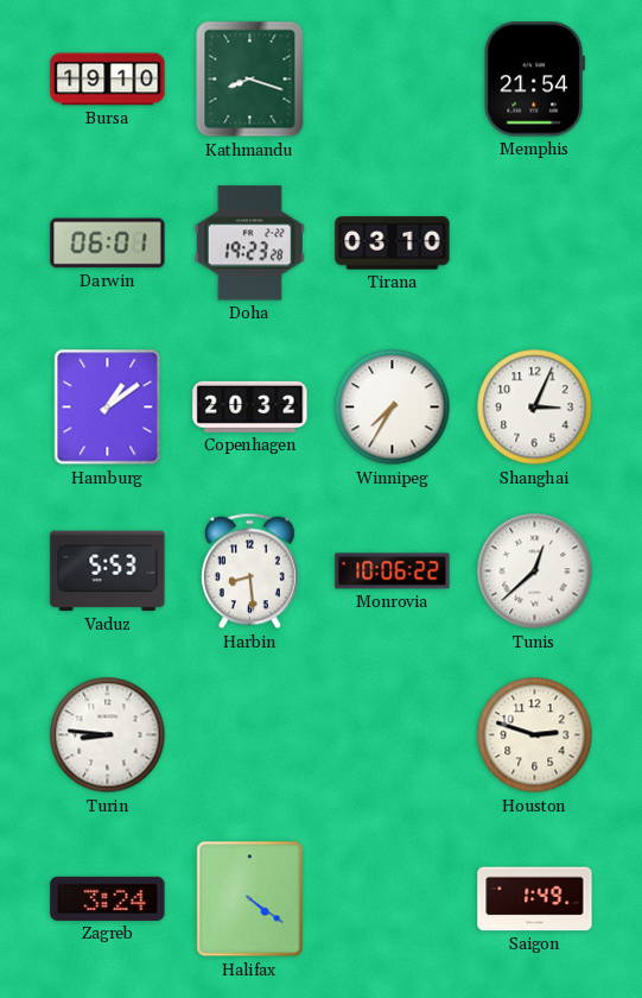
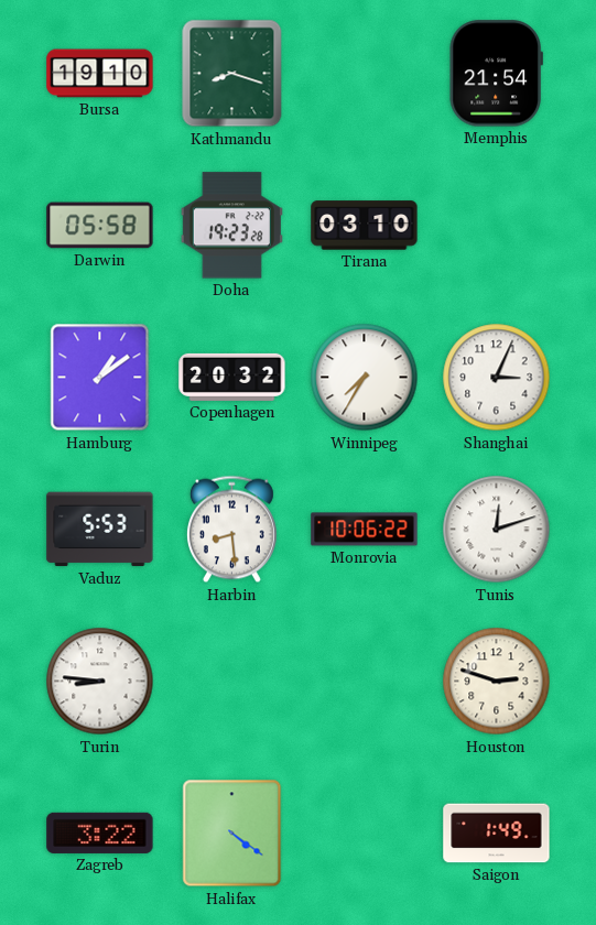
Darwin: 06:01 -> 05:58
Tunis: 12:38 -> 12:12
Zagreb: 3:24 -> 3:22
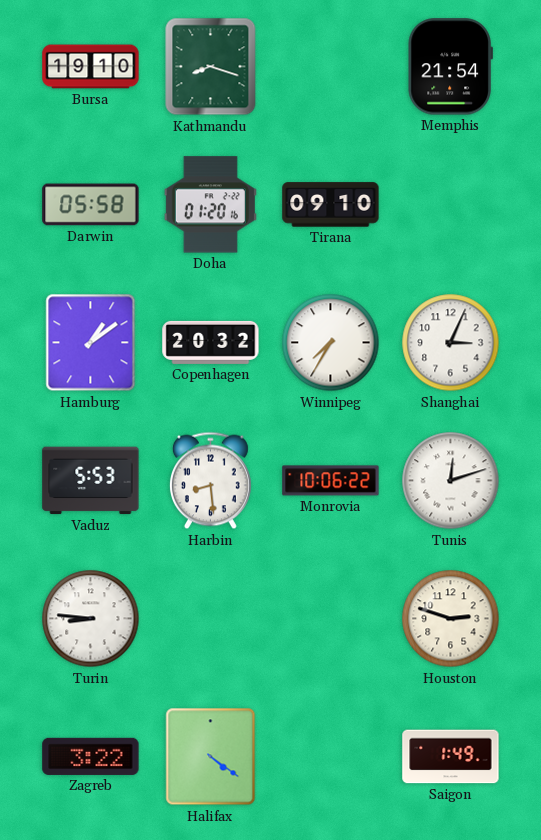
Doha: 19:23 -> 01:20
Tirana: 03:10 -> 09:10
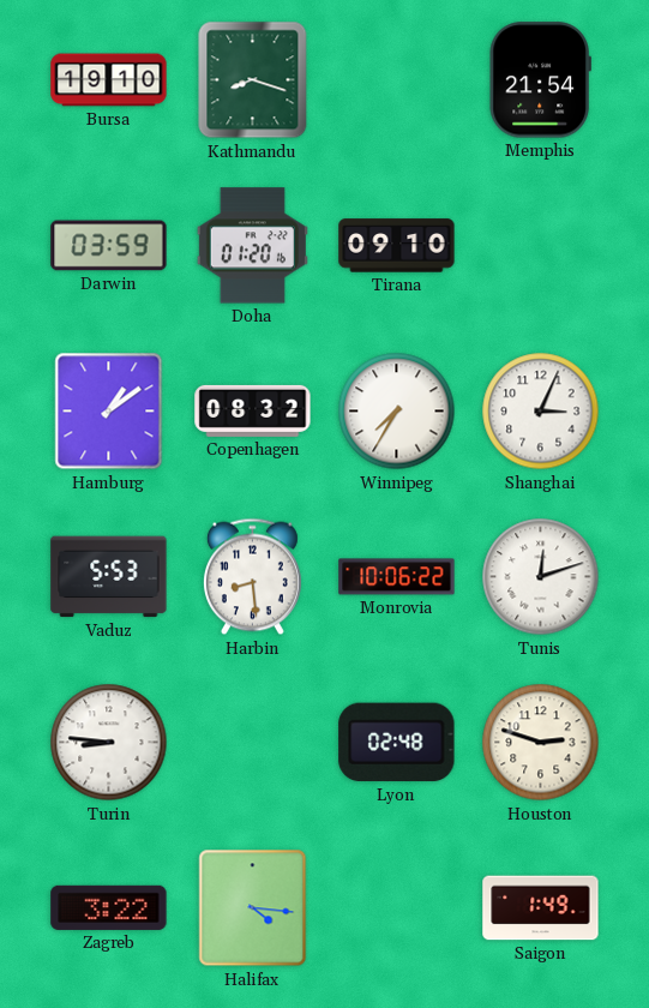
Darwin: 05:58 -> 03:59
Copenhagen: 20:32 -> 08:32
Lyon: none -> 02:48
Halifax: 4:21 -> 4:16
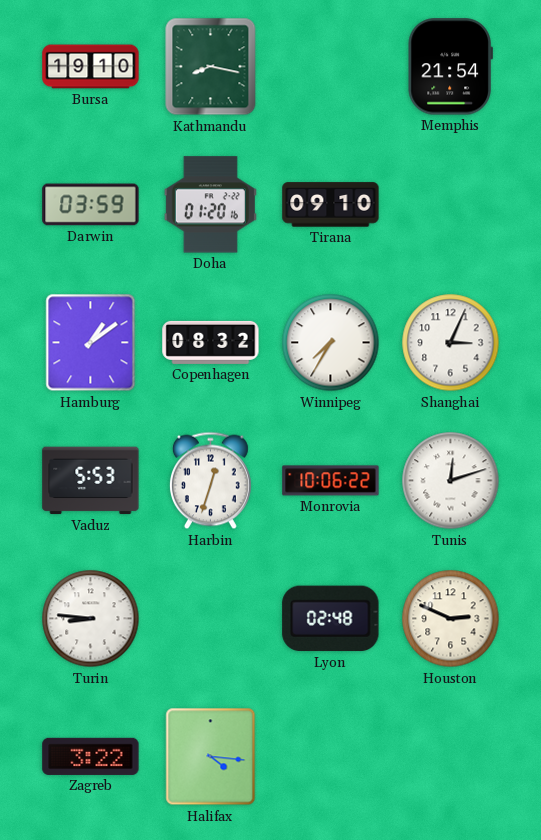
Kathmandu: 8:18 -> 8:17
Harbin: 8:29 -> 12:33
Houston: 2:48 -> 2:49
Saigon: 1:49 -> none
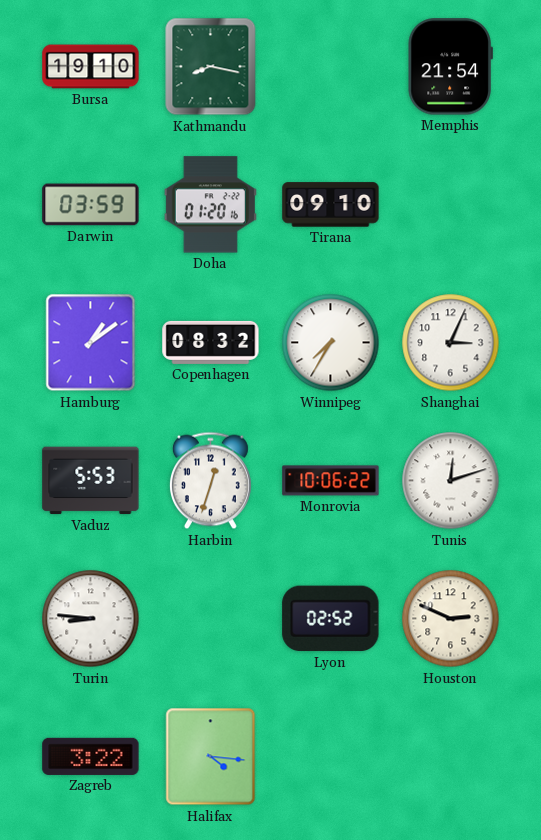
Lyon: 02:48 -> 02:52
